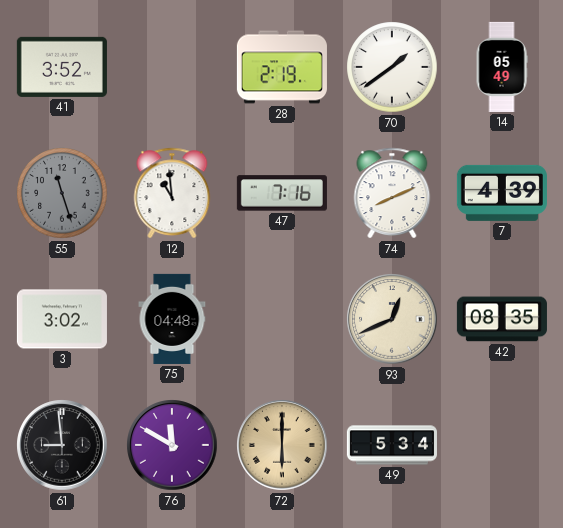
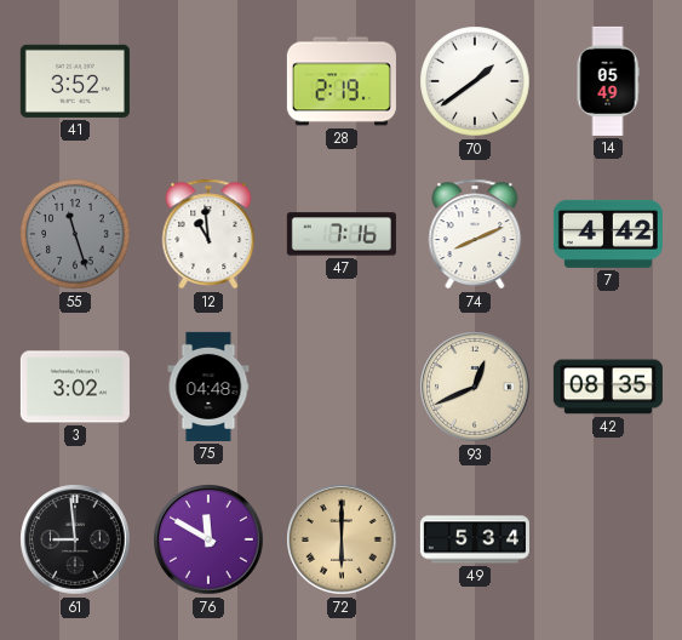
7: 4:39 -> 4:42
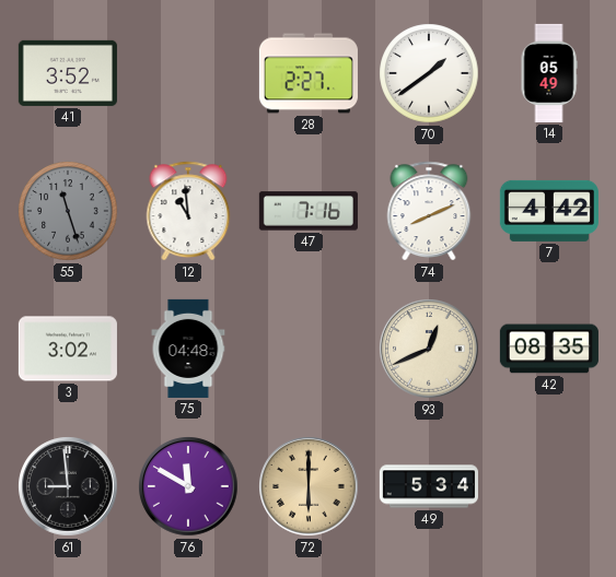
28: 2:19 -> 2:27
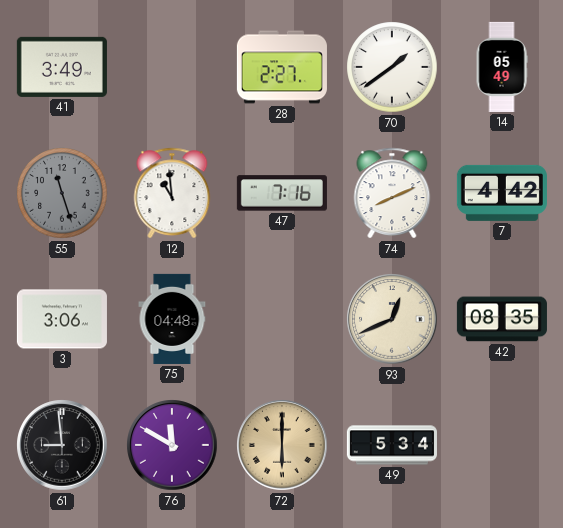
41: 3:52 -> 3:49
3: 3:02 -> 3:06
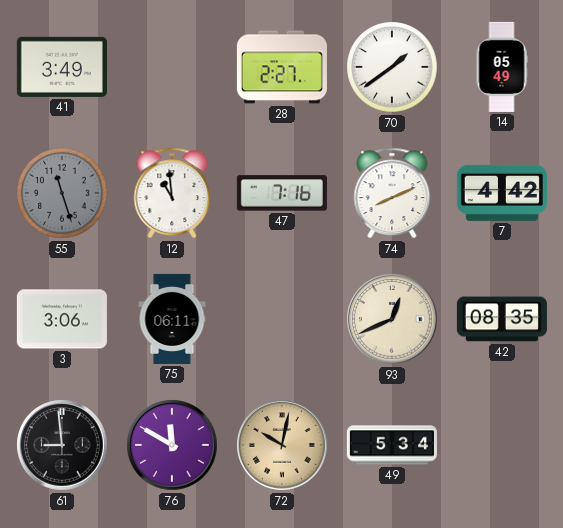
75: 04:48 -> 06:11
72: 6:00 -> 10:02
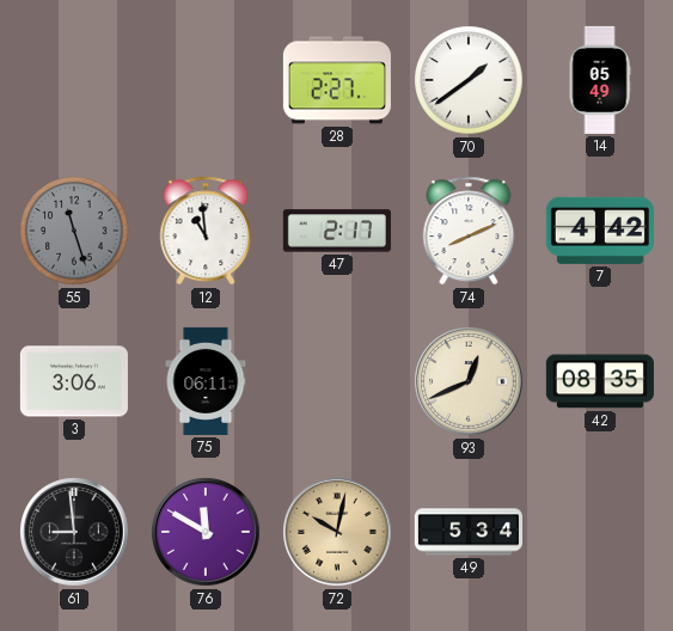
41: 3:49 -> none
47: 7:16 -> 2:17
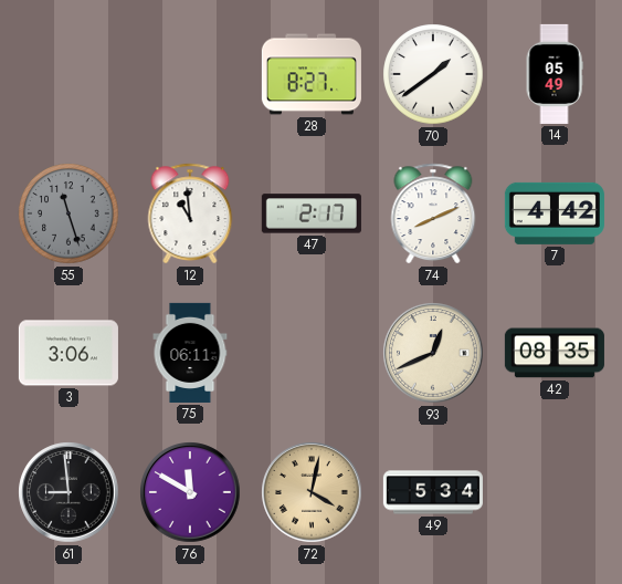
28: 2:27 -> 8:27
72: 10:02 -> 4:02
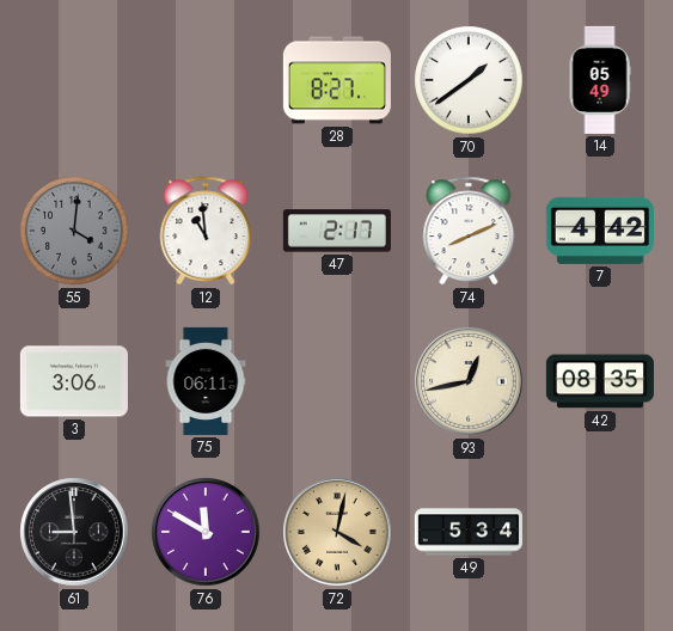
55: 11:27 -> 4:01
93: 12:41 -> 12:43
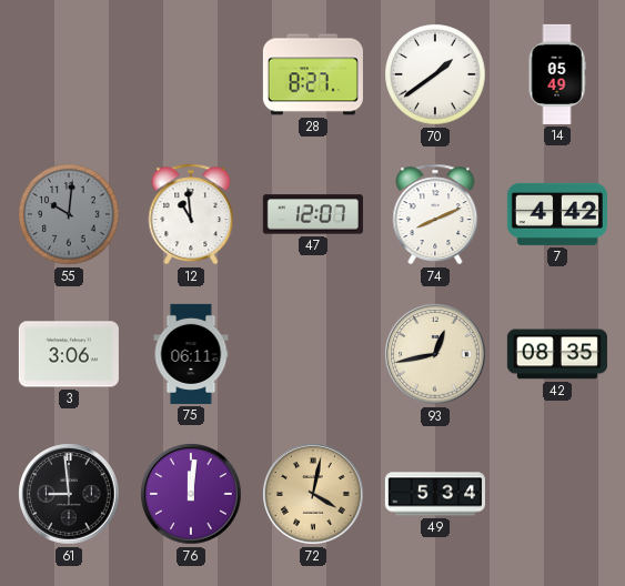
55: 4:01 -> 10:01
47: 2:17 -> 12:07
76: 11:50 -> 12:01
